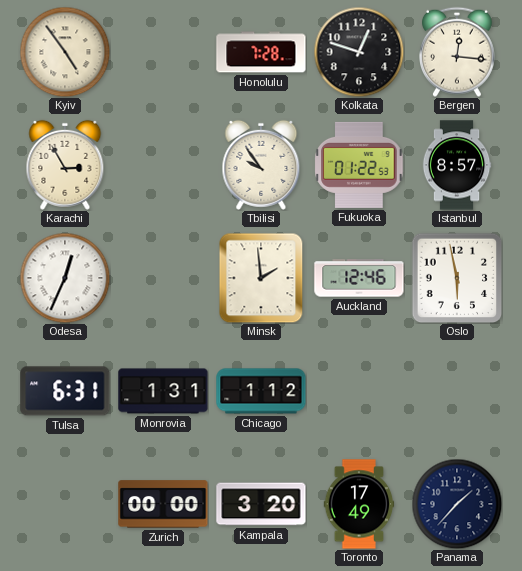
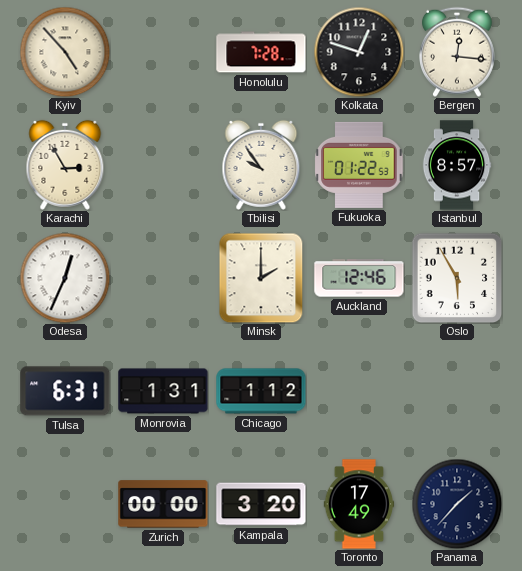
Kyiv: 4:54 -> 4:53
Minsk: 1:59 -> 2:00
Oslo: 5:58 -> 5:55
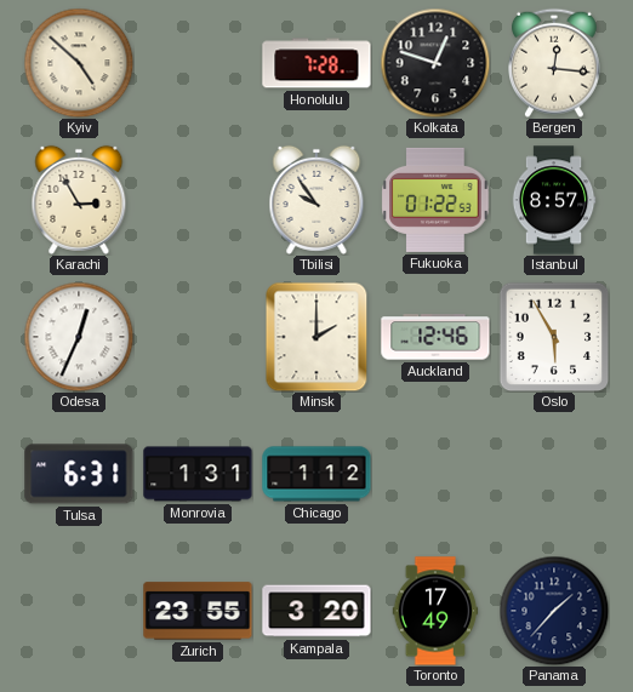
Kyiv: 4:53 -> 4:52
Zurich: 00:00 -> 23:55
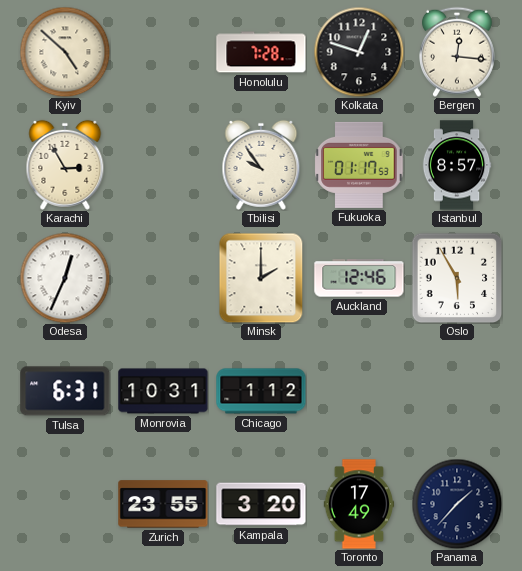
Fukuoka: 01:22 -> 01:17
Monrovia: 1:31 -> 10:31
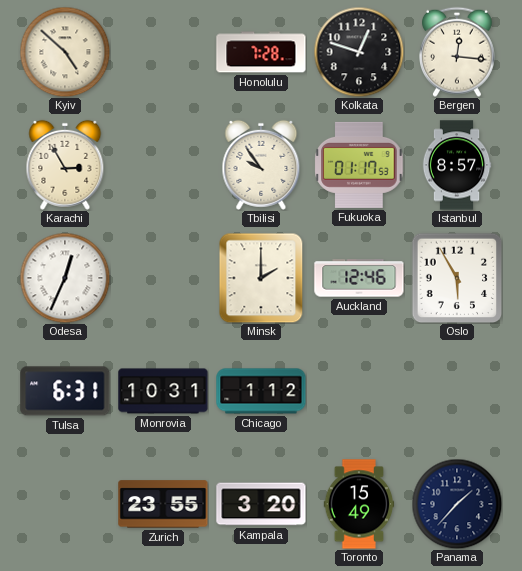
Toronto: 17:49 -> 15:49
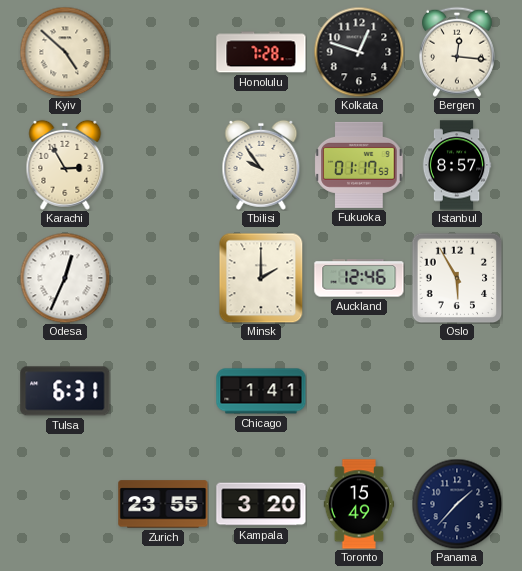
Monrovia: 10:31 -> none
Chicago: 1:12 -> 1:41
